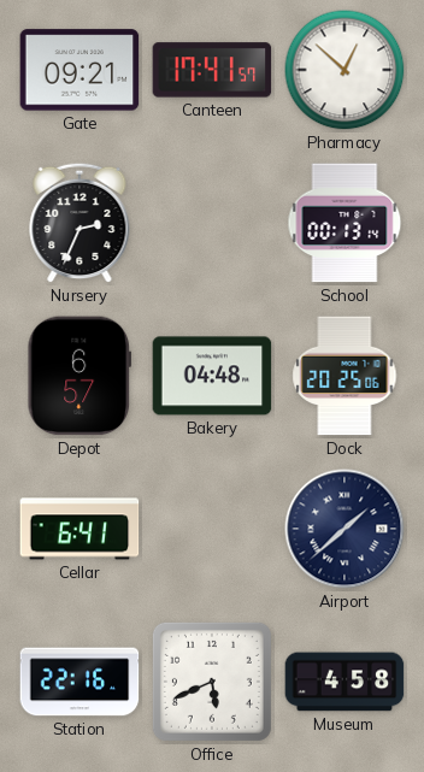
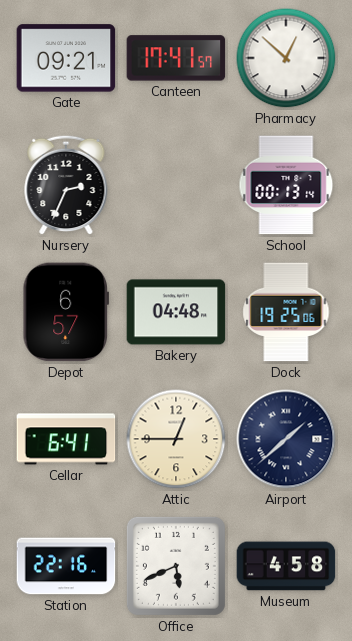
Dock: 20:25 -> 19:25
Attic: none -> 12:45
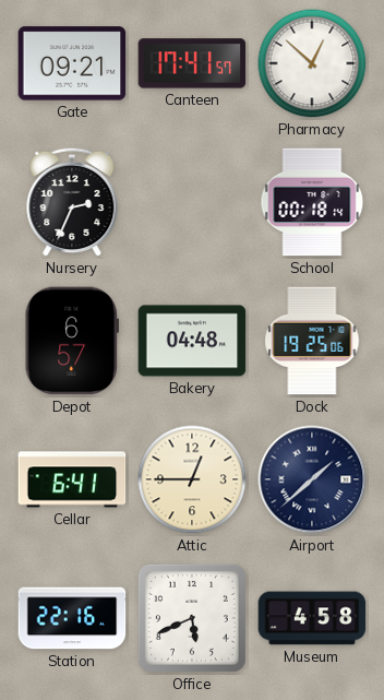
School: 00:13 -> 00:18
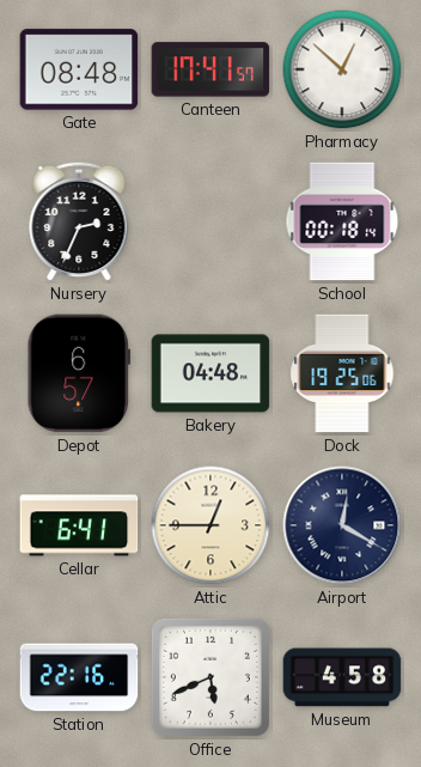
Gate: 09:21 -> 08:48
Airport: 1:38 -> 12:20
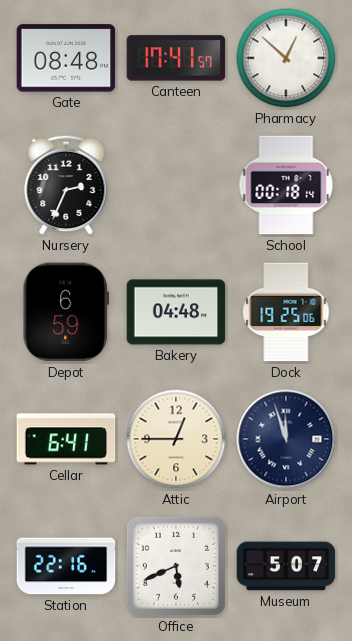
Depot: 6:57 -> 6:59
Airport: 12:20 -> 11:57
Museum: 4:58 -> 5:07
